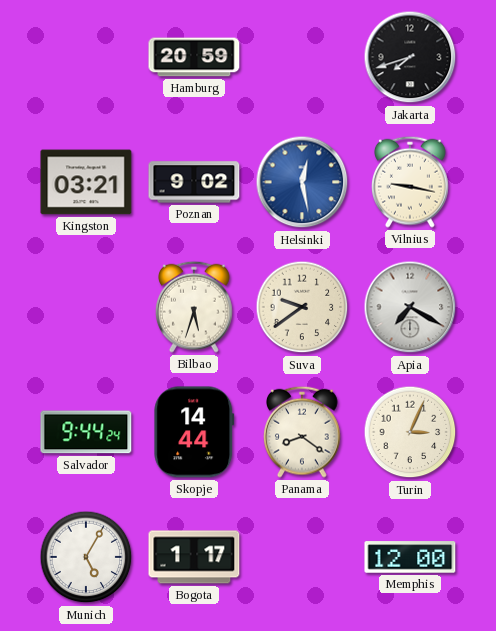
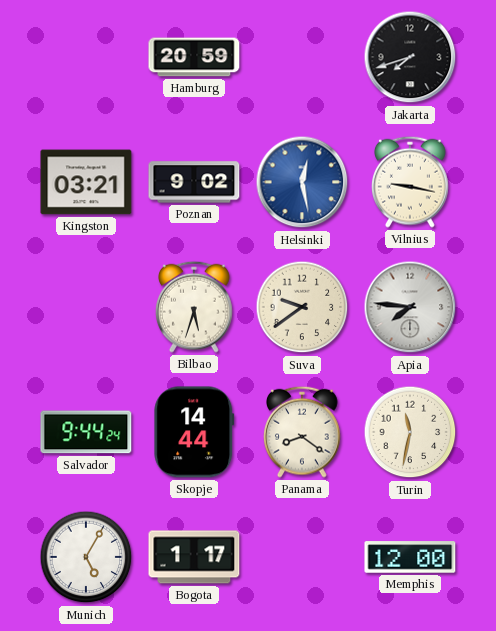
Apia: 7:20 -> 7:46
Turin: 3:04 -> 11:32
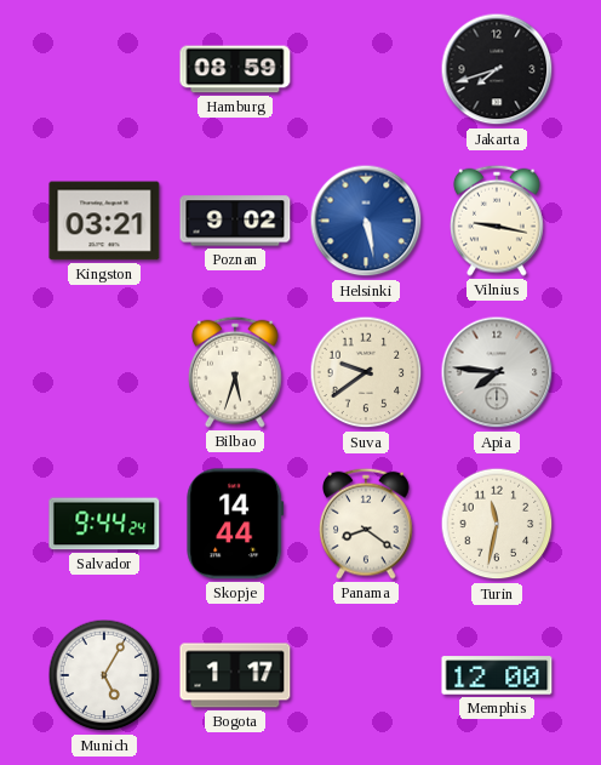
Hamburg: 20:59 -> 08:59
Helsinki: 12:28 -> 5:28
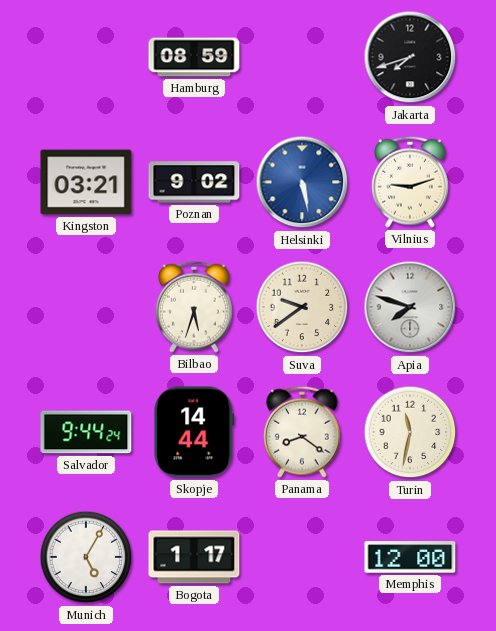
Vilnius: 9:17 -> 9:12
Apia: 7:46 -> 7:48
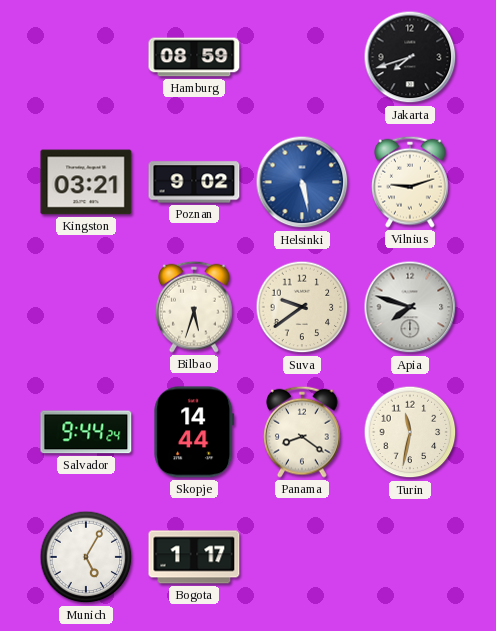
Memphis: 12:00 -> none
